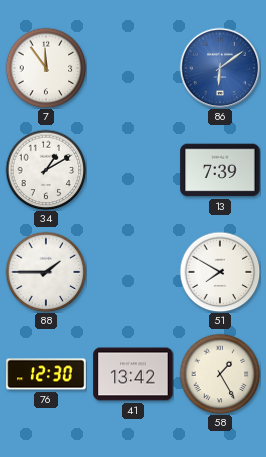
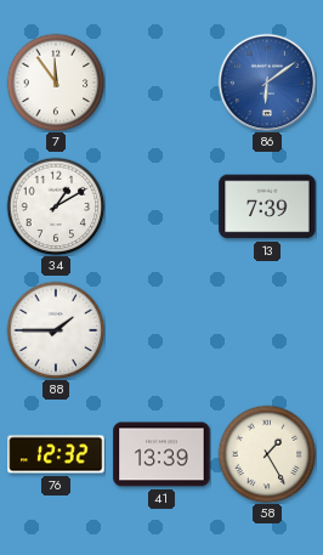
51: 7:50 -> none
76: 12:30 -> 12:32
41: 13:42 -> 13:39
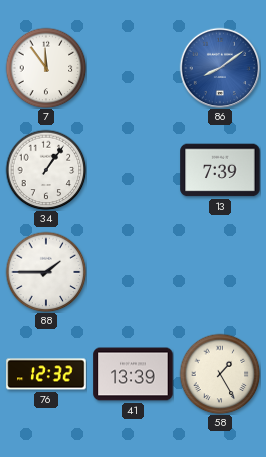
86: 6:09 -> 8:09
34: 1:10 -> 1:06
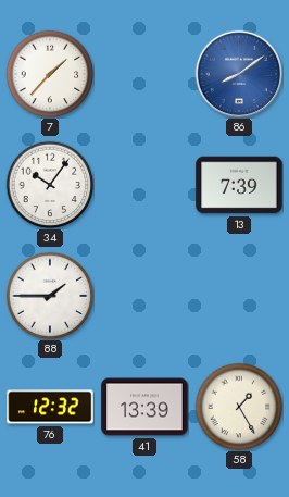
7: 11:54 -> 1:37
34: 1:06 -> 10:06
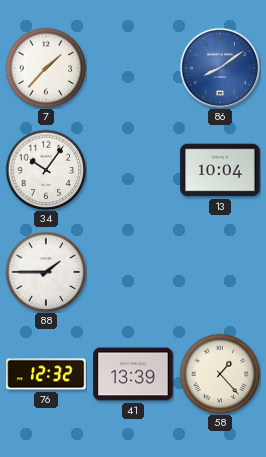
13: 7:39 -> 10:04
58: 1:25 -> 1:23
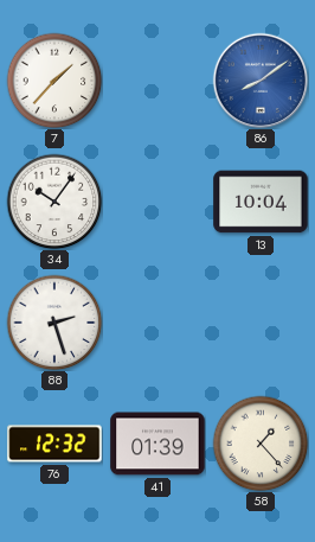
88: 1:45 -> 2:27
41: 13:39 -> 01:39
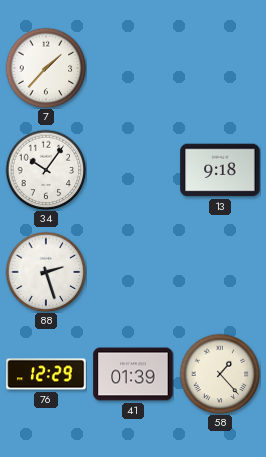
86: 8:09 -> none
13: 10:04 -> 9:18
76: 12:32 -> 12:29
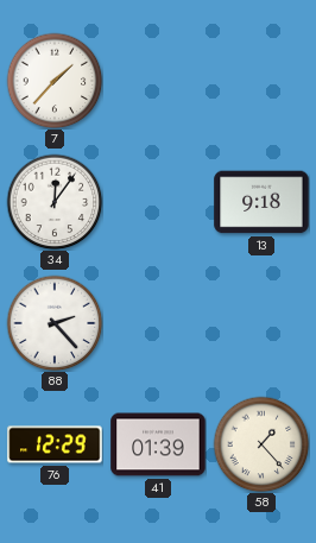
34: 10:06 -> 12:06
88: 2:27 -> 2:23
